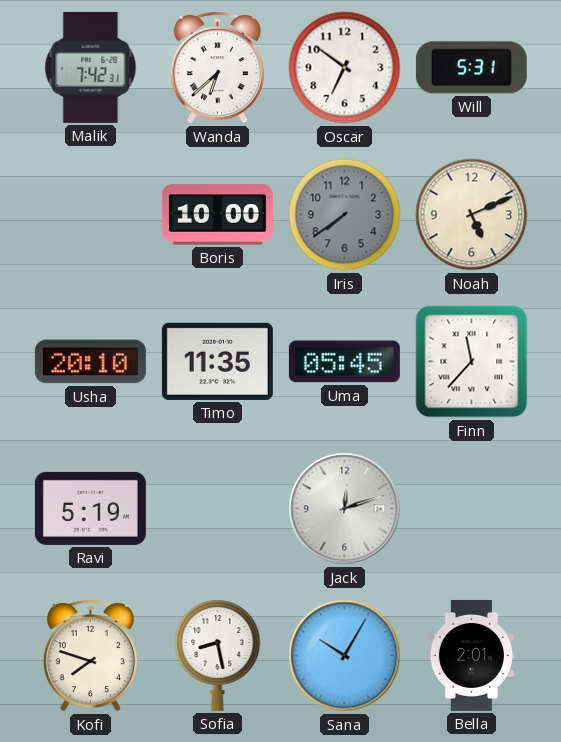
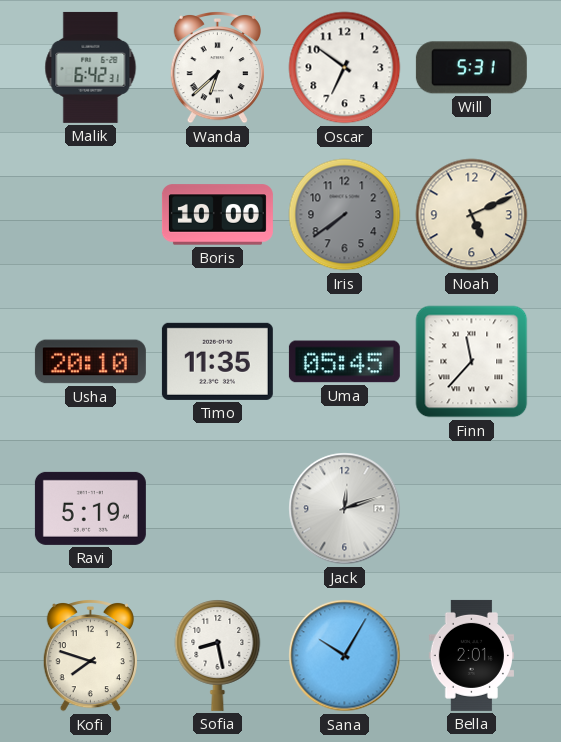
Malik: 7:42 -> 6:42
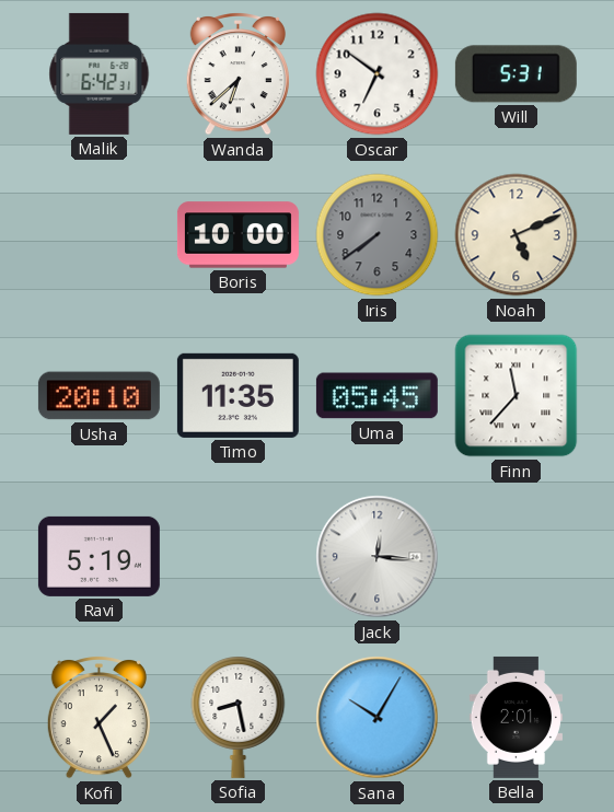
Jack: 12:12 -> 12:16
Kofi: 7:48 -> 1:26
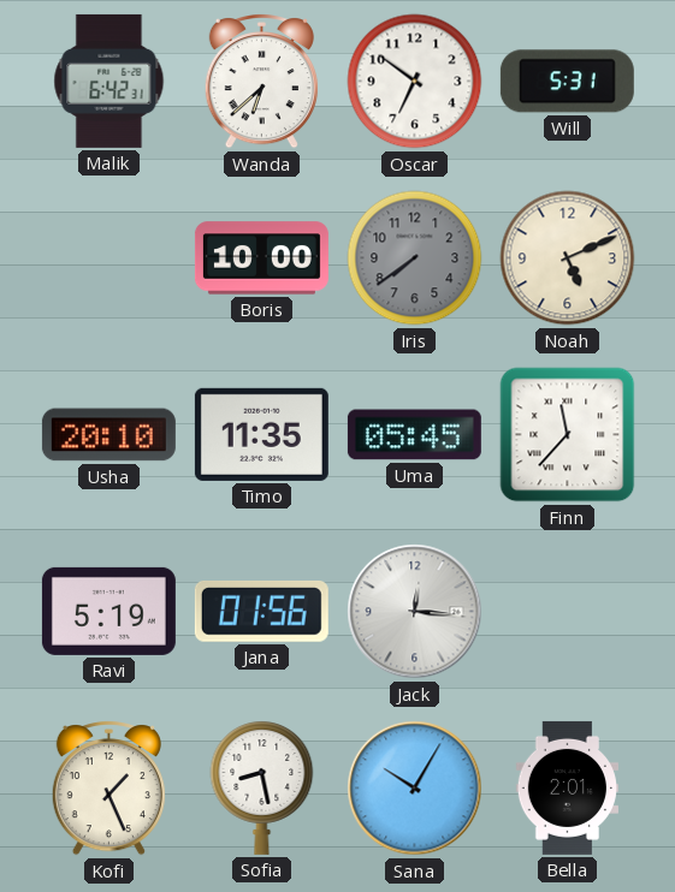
Jana: none -> 01:56
